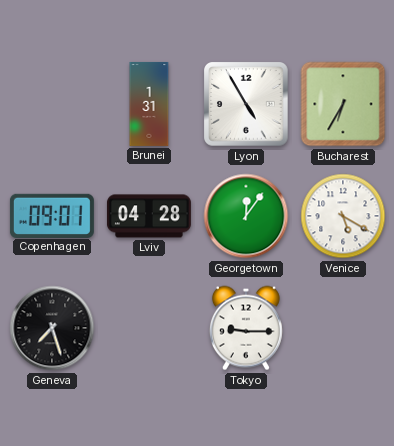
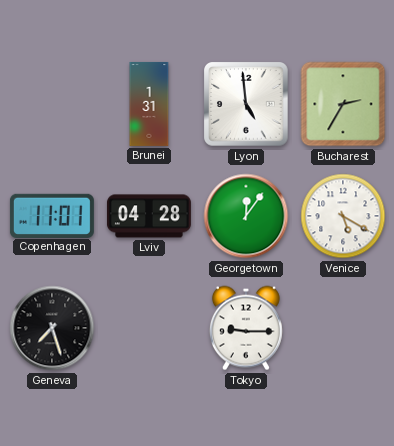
Lyon: 4:55 -> 4:59
Bucharest: 6:35 -> 2:35
Copenhagen: 09:01 -> 11:01
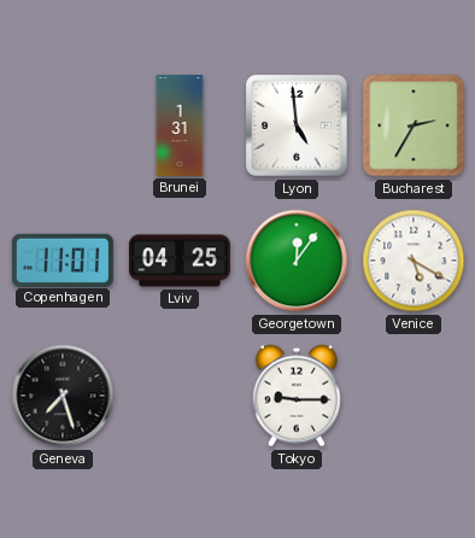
Lviv: 04:28 -> 04:25
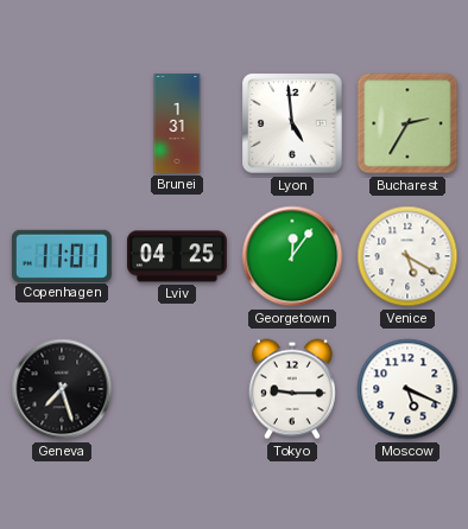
Moscow: none -> 5:19
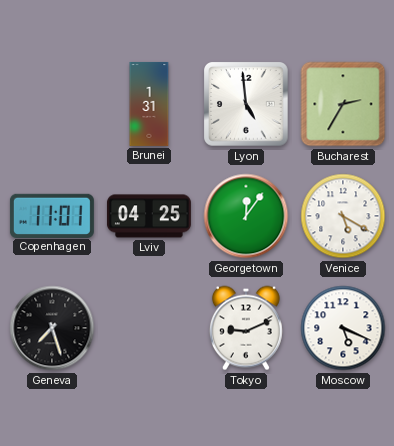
Tokyo: 9:15 -> 9:11
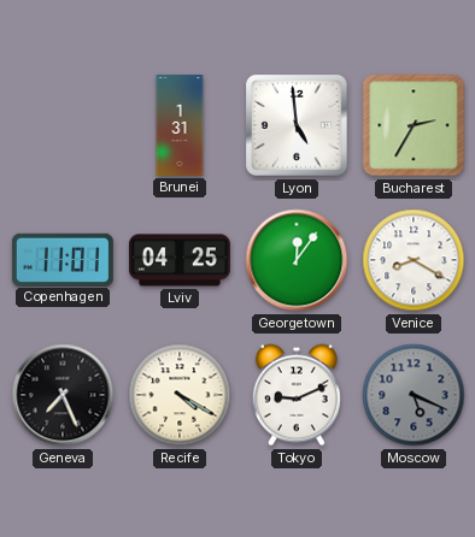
Venice: 5:20 -> 8:20
Geneva: 7:27 -> 7:26
Recife: none -> 4:20
Moscow dial: white -> grey
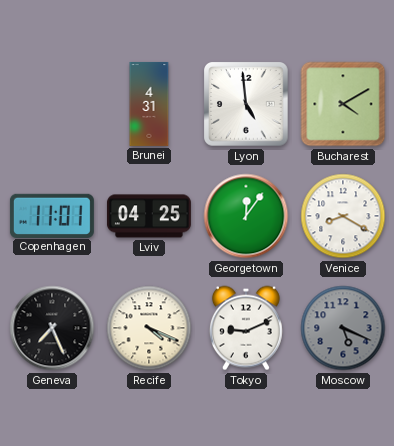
Brunei: 1:31 -> 4:31
Bucharest: 2:35 -> 4:10
Recife: 4:20 -> 4:19
